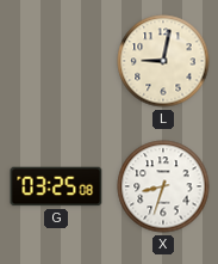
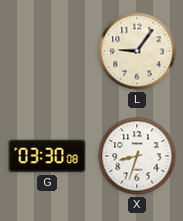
L: 9:02 -> 9:06
G: 03:25 -> 03:30
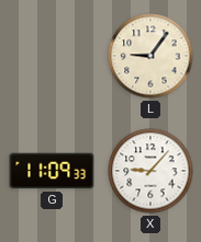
G: 03:30 -> 11:09
X: 8:33 -> 9:07
